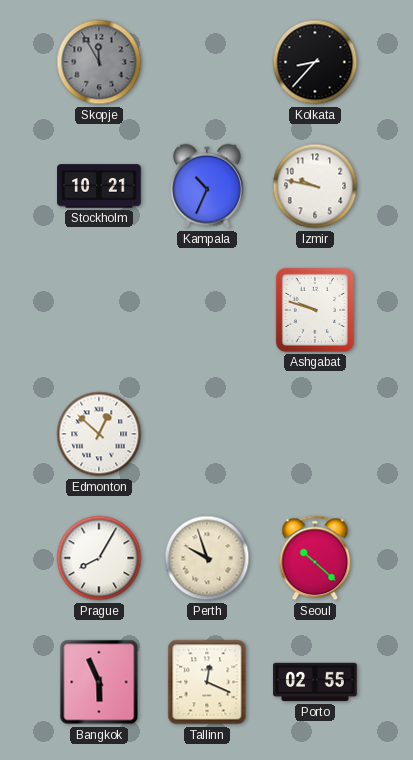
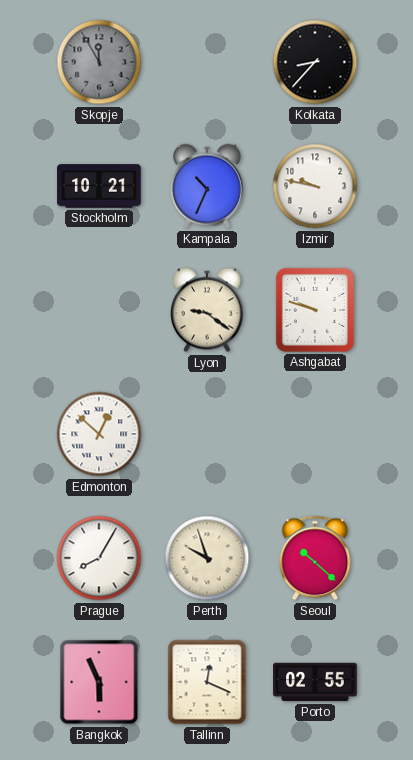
Lyon: none -> 9:21
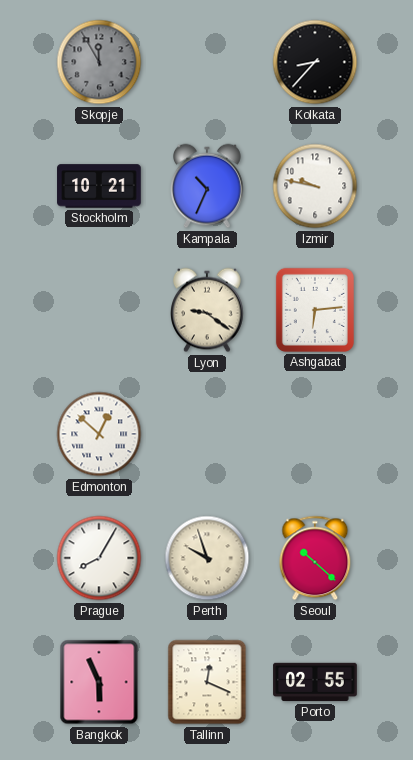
Ashgabat: 9:48 -> 6:14
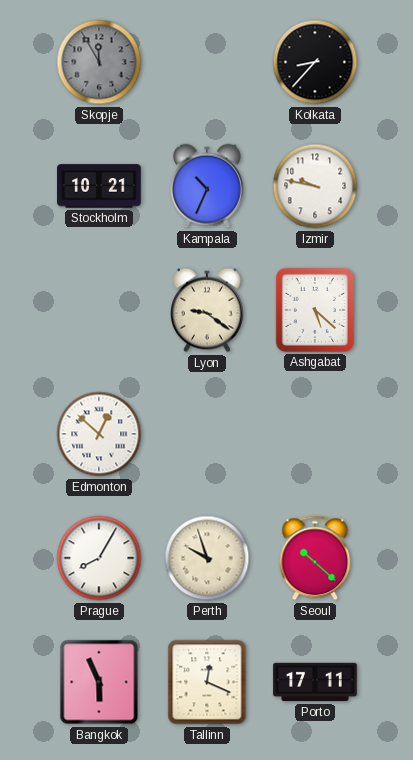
Ashgabat: 6:14 -> 5:22
Porto: 02:55 -> 17:11
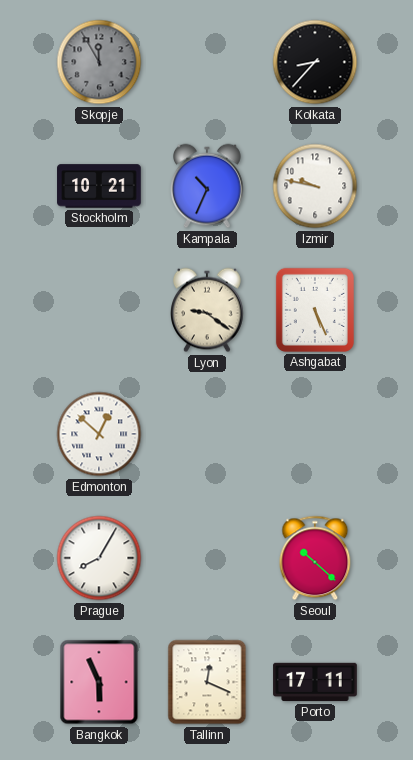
Ashgabat: 5:22 -> 5:26
Perth: 9:57 -> none
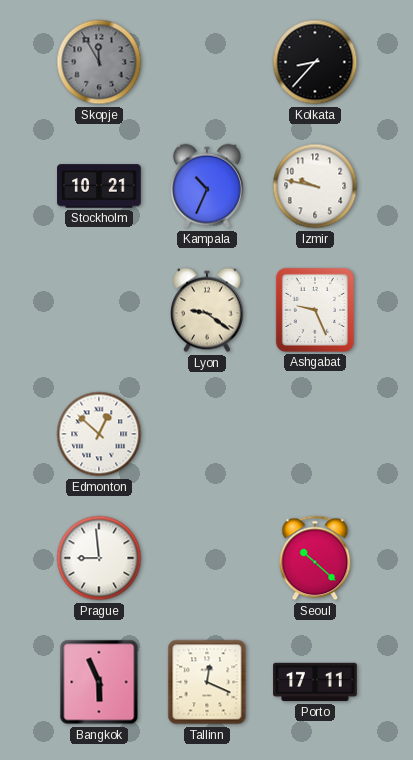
Ashgabat: 5:26 -> 9:26
Prague: 8:05 -> 8:59
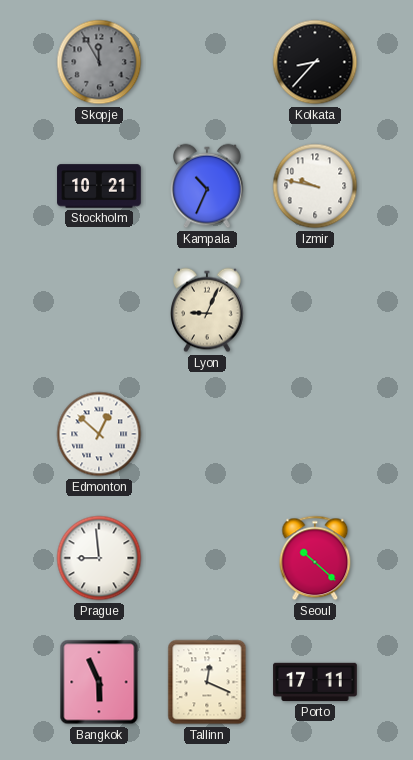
Lyon: 9:21 -> 9:04
Ashgabat: 9:26 -> none
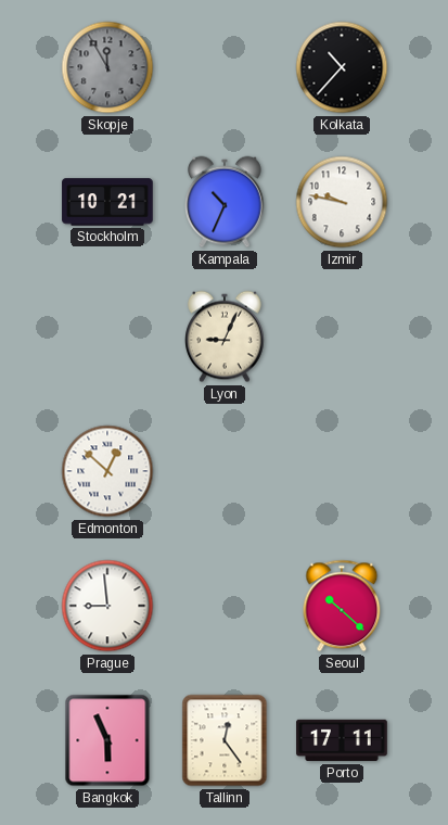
Kolkata: 8:37 -> 10:37
Tallinn: 12:19 -> 12:24
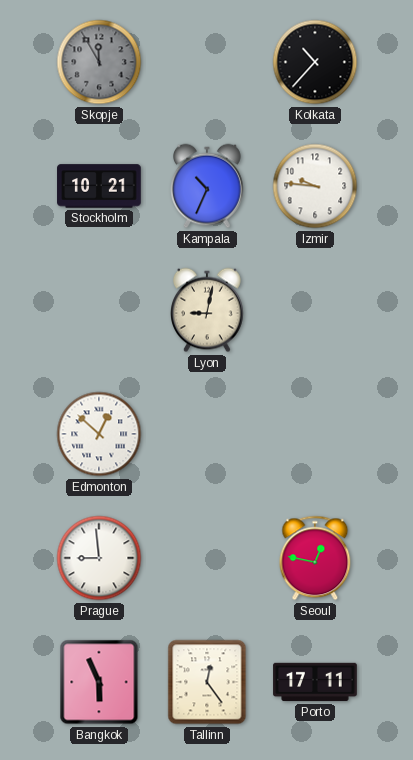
Izmir: 9:47 -> 9:46
Lyon: 9:04 -> 9:02
Seoul: 10:22 -> 12:47
